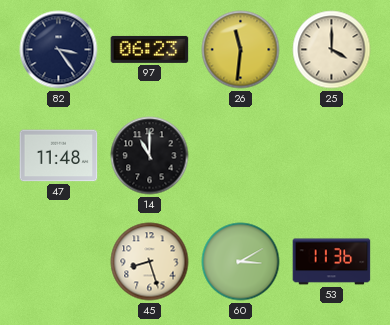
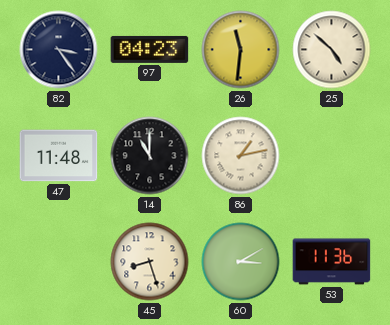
97: 06:23 -> 04:23
25: 4:00 -> 4:52
86: none -> 1:13
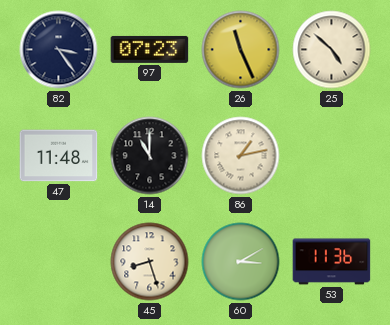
97: 04:23 -> 07:23
26: 11:31 -> 11:26
